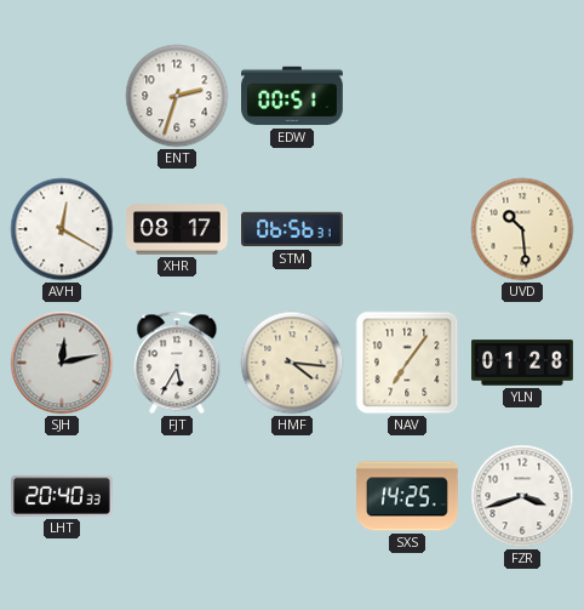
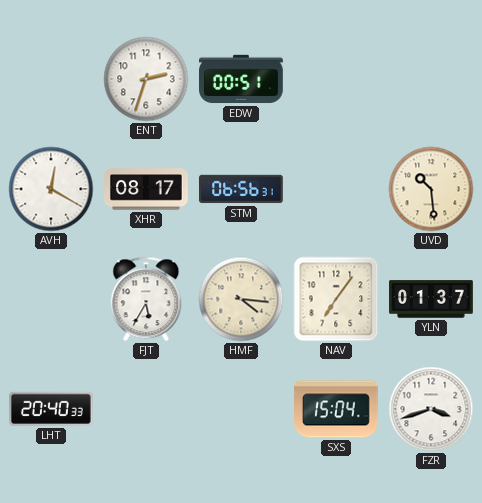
SJH: 12:13 -> none
YLN: 01:28 -> 01:37
SXS: 14:25 -> 15:04
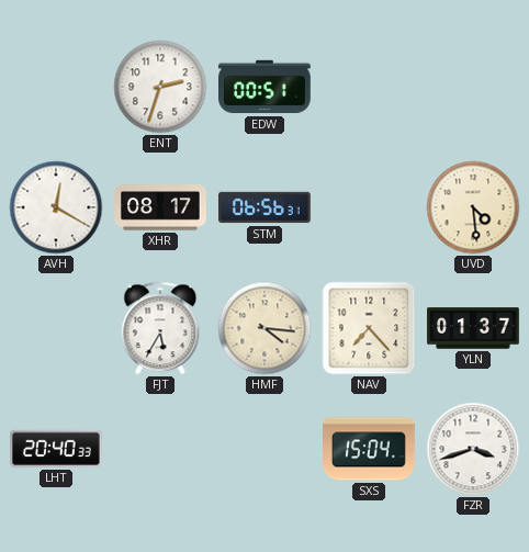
UVD: 10:29 -> 4:29
NAV: 7:06 -> 7:23
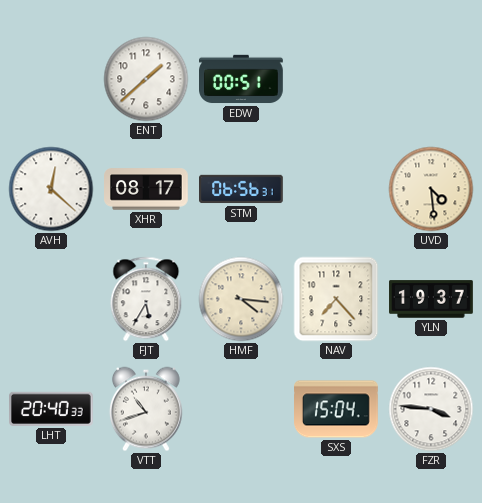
ENT: 2:33 -> 1:38
AVH: 12:20 -> 12:22
YLN: 01:37 -> 19:37
VTT: none -> 10:42
FZR: 3:42 -> 3:46
